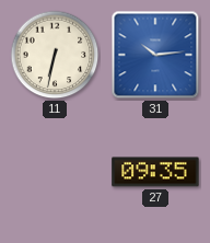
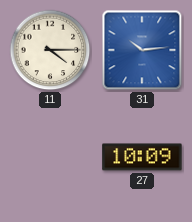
11: 6:32 -> 4:15
27: 09:35 -> 10:09
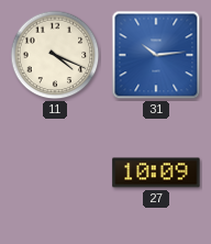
11: 4:15 -> 4:19
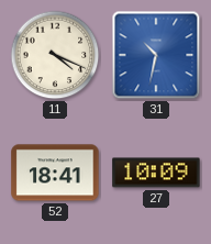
31: 10:14 -> 10:32
52: none -> 18:41
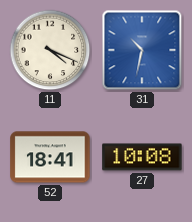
27: 10:09 -> 10:08
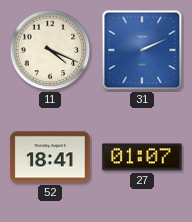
31: 10:32 -> 2:11
27: 10:08 -> 01:07
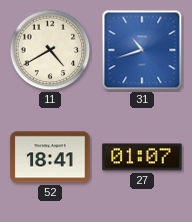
11: 4:19 -> 4:40
31: 2:11 -> 10:42
